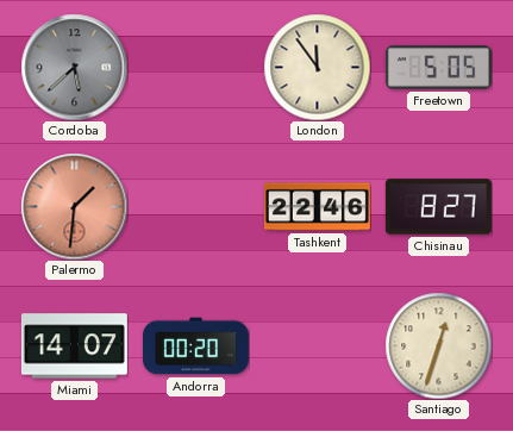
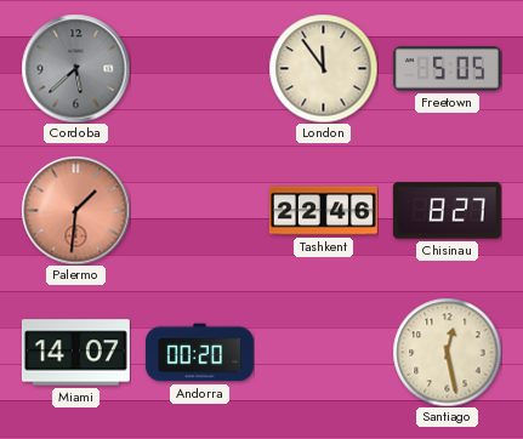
Santiago: 12:33 -> 12:28
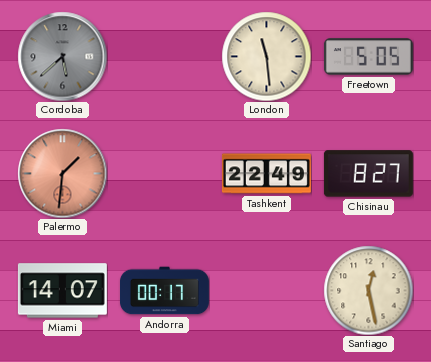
London: 11:54 -> 11:29
Tashkent: 22:46 -> 22:49
Andorra: 00:20 -> 00:17
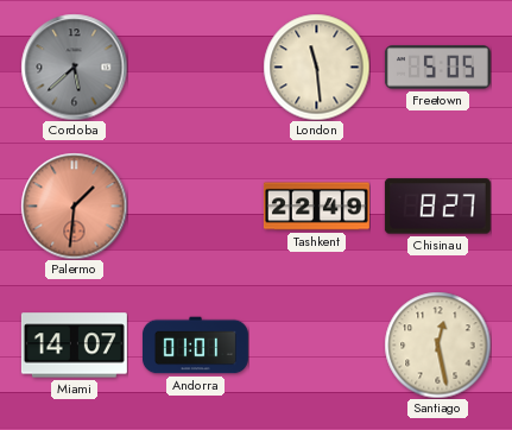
Andorra: 00:17 -> 01:01
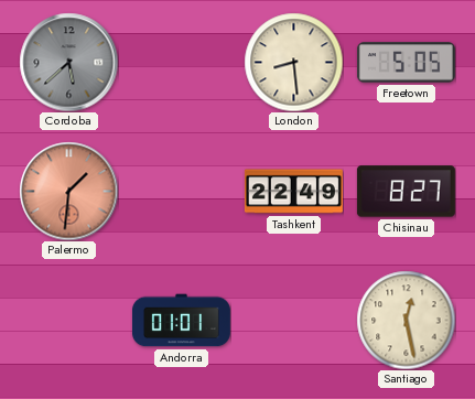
London: 11:29 -> 8:29
Miami: 14:07 -> none
